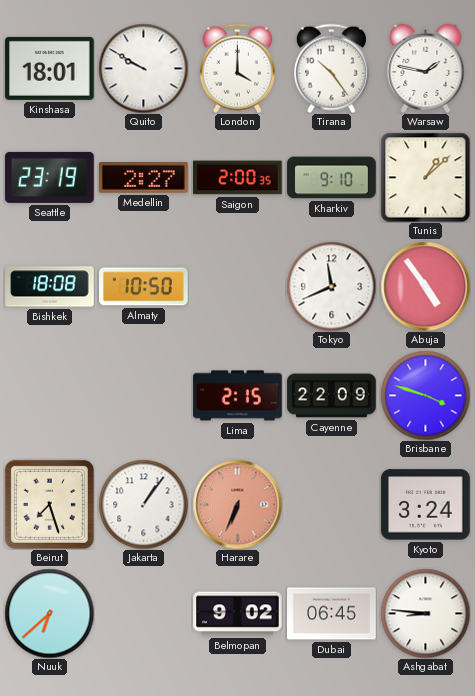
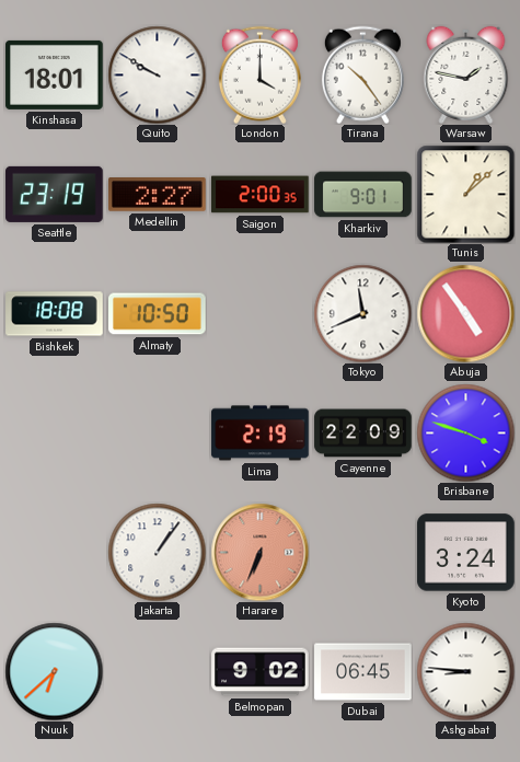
Kharkiv: 9:10 -> 9:01
Lima: 2:15 -> 2:19
Beirut: 7:27 -> none
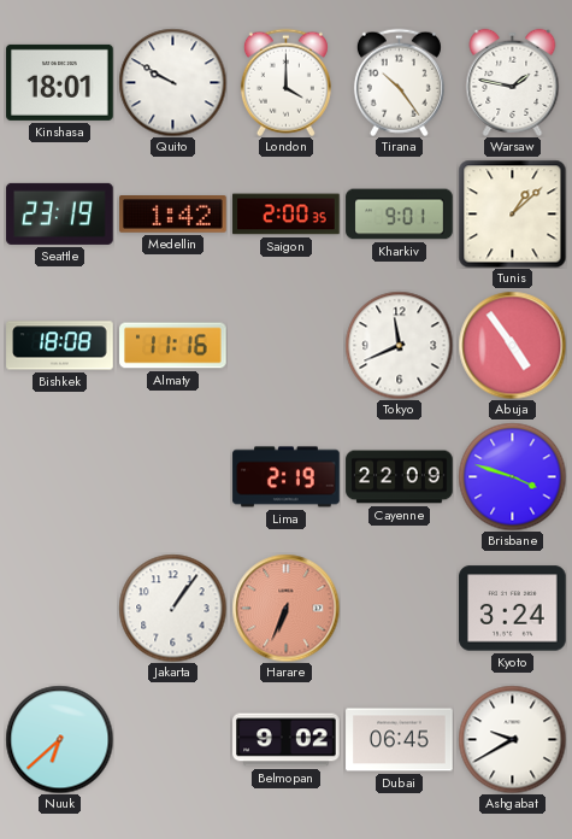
Medellin: 2:27 -> 1:42
Almaty: 10:50 -> 11:16
Ashgabat: 8:46 -> 9:40
